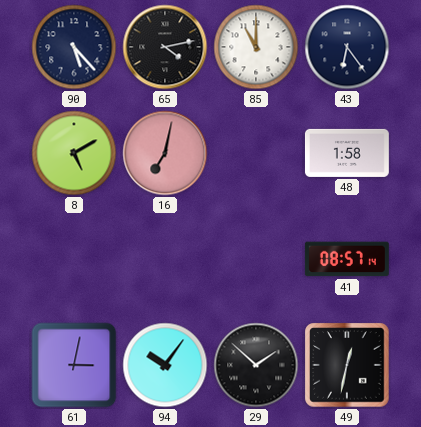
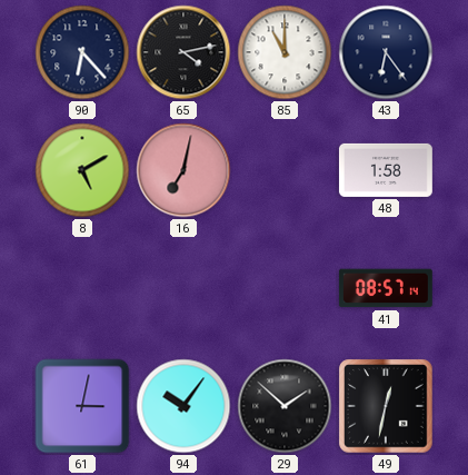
90: 5:23 -> 6:23
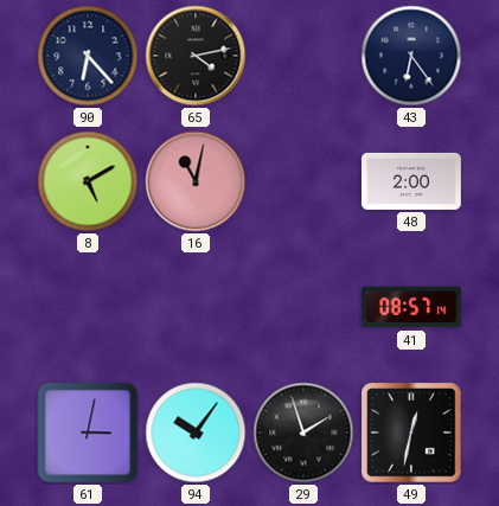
85: 11:00 -> none
16: 7:02 -> 11:02
48: 1:58 -> 2:00
29: 1:52 -> 1:57
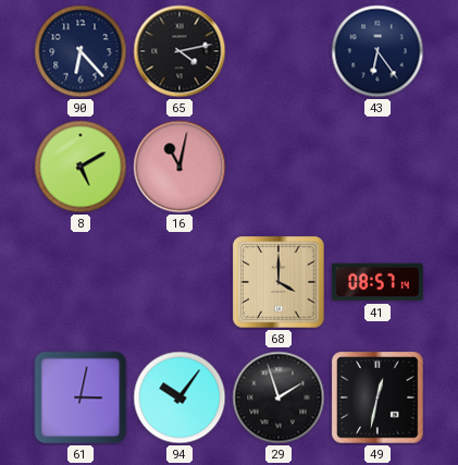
48: 2:00 -> none
68: none -> 4:00
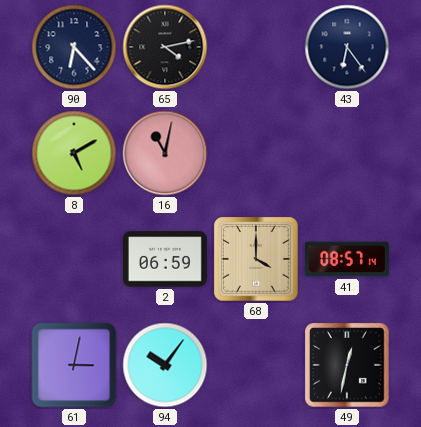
2: none -> 06:59
29: 1:57 -> none
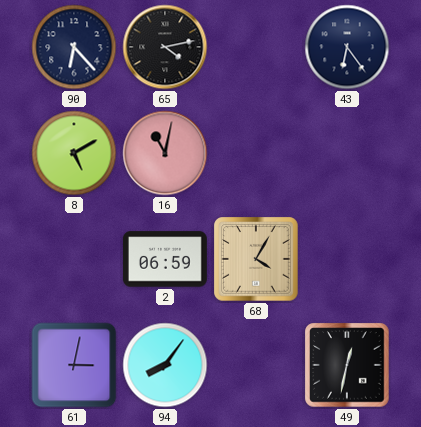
68: 4:00 -> 4:05
41: 08:57 -> none
94: 10:06 -> 8:06
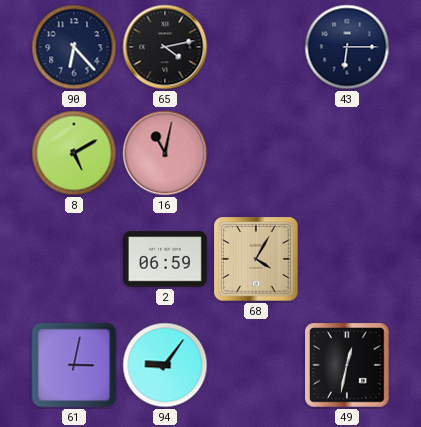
43: 6:24 -> 6:15
94: 8:06 -> 9:06
